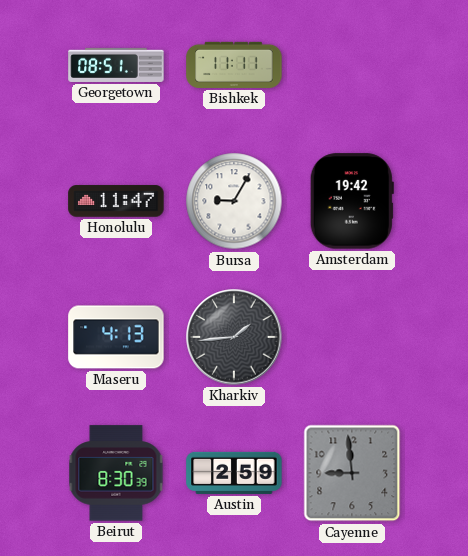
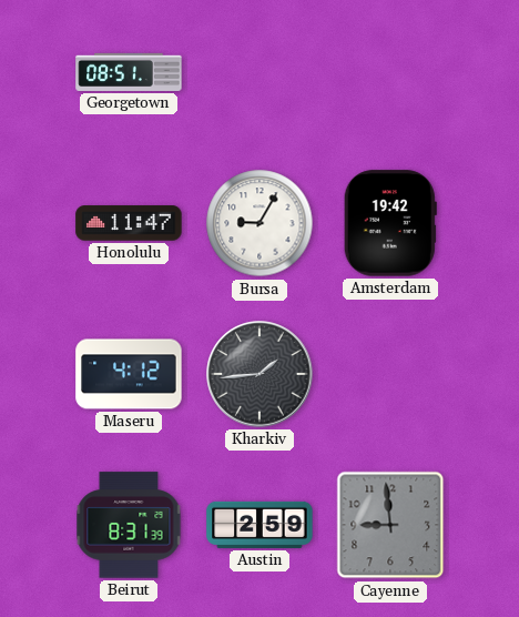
Bishkek: 11:11 -> none
Maseru: 4:13 -> 4:12
Beirut: 8:30 -> 8:31
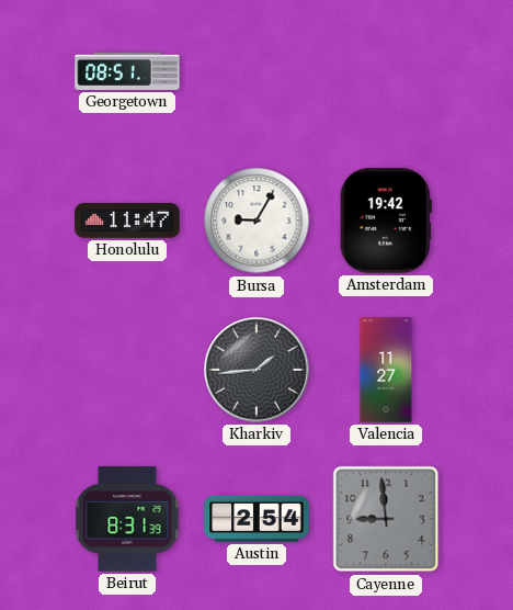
Maseru: 4:12 -> none
Valencia: none -> 11:27
Austin: 2:59 -> 2:54
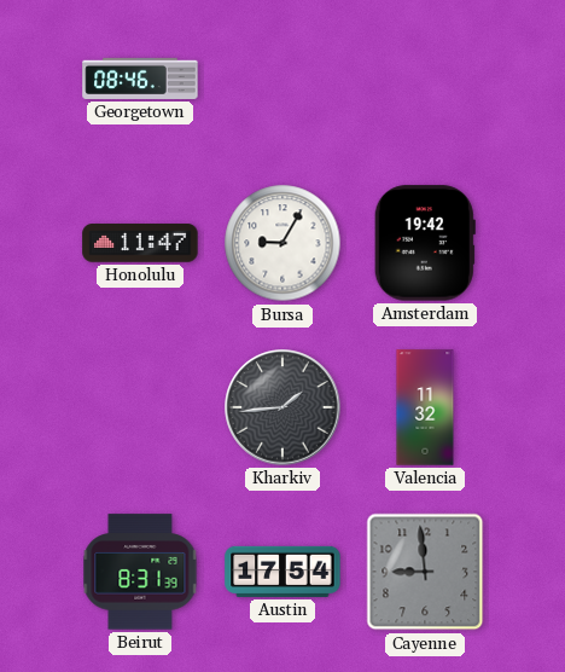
Georgetown: 08:51 -> 08:46
Valencia: 11:27 -> 11:32
Austin: 2:54 -> 17:54
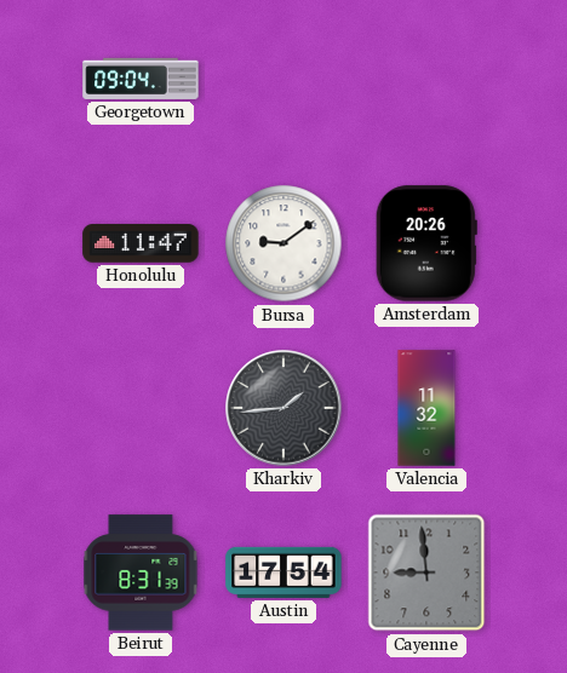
Georgetown: 08:46 -> 09:04
Bursa: 9:05 -> 9:09
Amsterdam: 19:42 -> 20:26
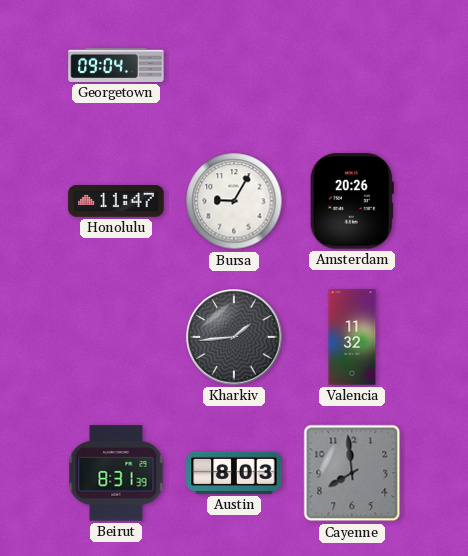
Bursa: 9:09 -> 9:05
Austin: 17:54 -> 8:03
Cayenne: 8:59 -> 7:59
